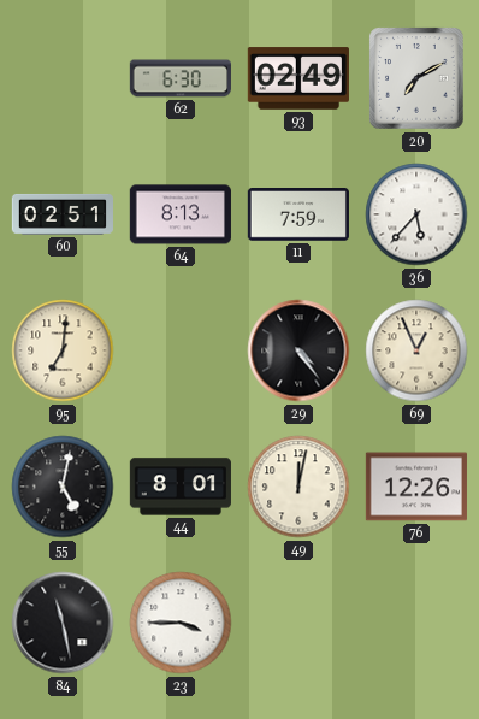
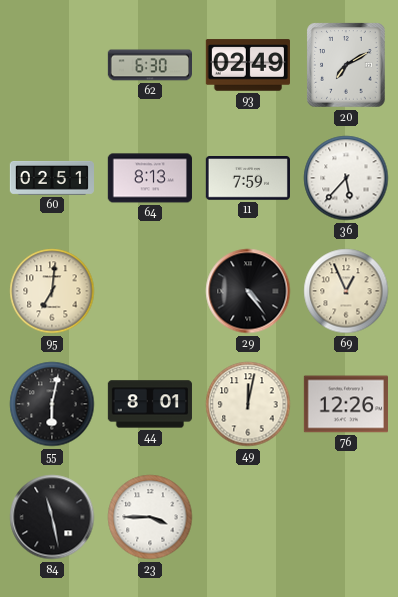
55: 5:02 -> 6:02
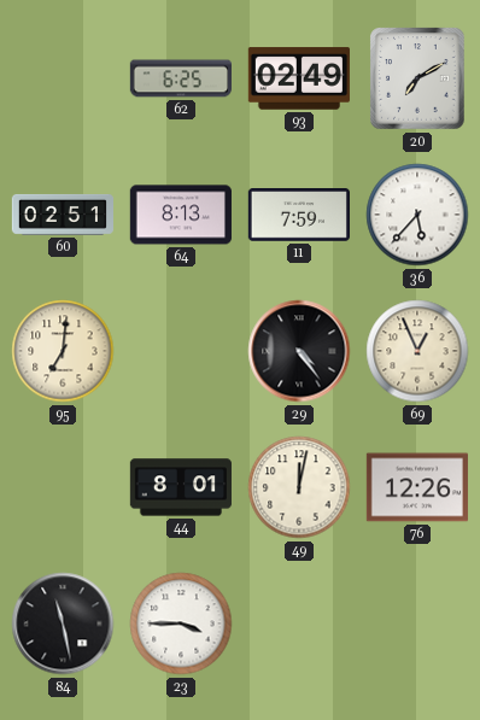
62: 6:30 -> 6:25
55: 6:02 -> none
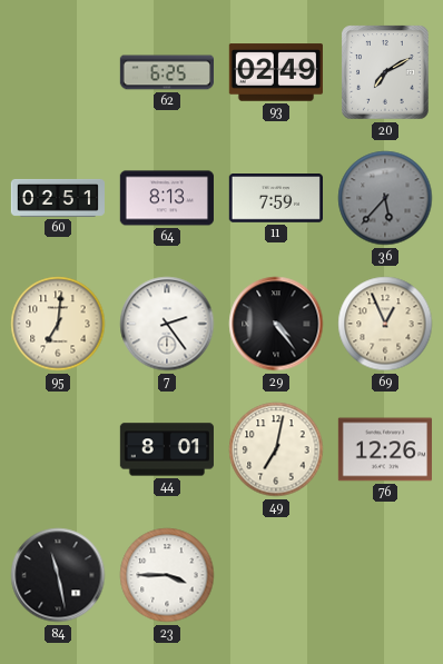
36 dial: white -> grey
7: none -> 2:24
49: 12:02 -> 7:02
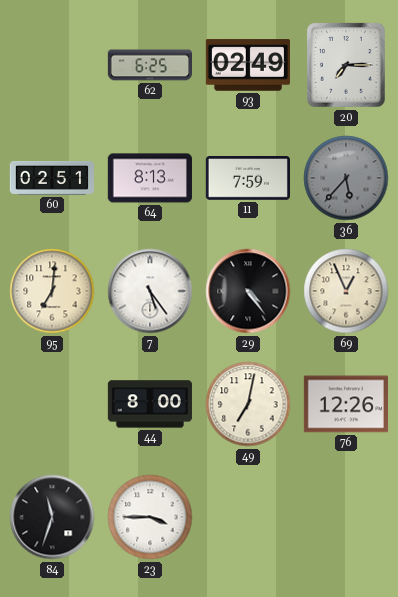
20: 7:10 -> 7:15
7: 2:24 -> 5:24
44: 8:01 -> 8:00
84: 11:28 -> 11:33
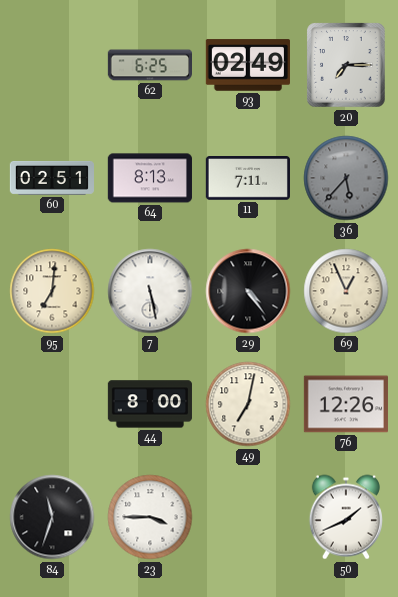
11: 7:59 -> 7:11
7: 5:24 -> 5:28
50: none -> 1:41
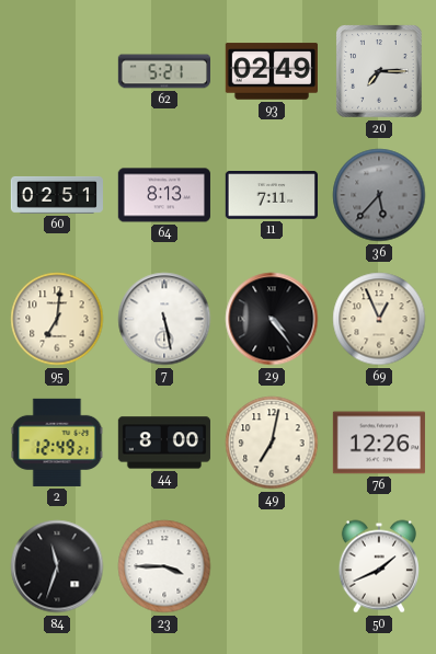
62: 6:25 -> 5:21
2: none -> 12:49
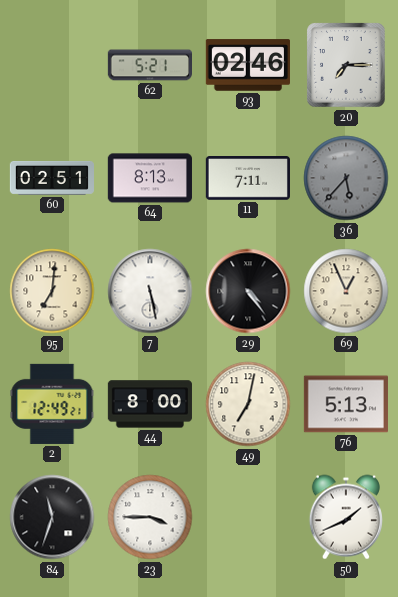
93: 02:49 -> 02:46
76: 12:26 -> 5:13
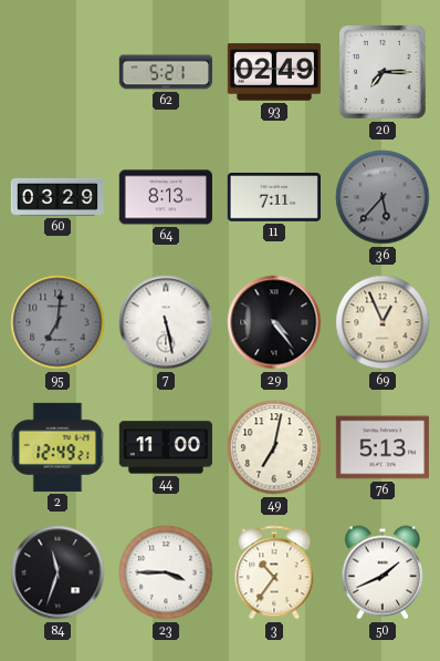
93: 02:46 -> 02:49
60: 02:51 -> 03:29
95 dial: cream -> grey
44: 8:00 -> 11:00
3: none -> 10:36
